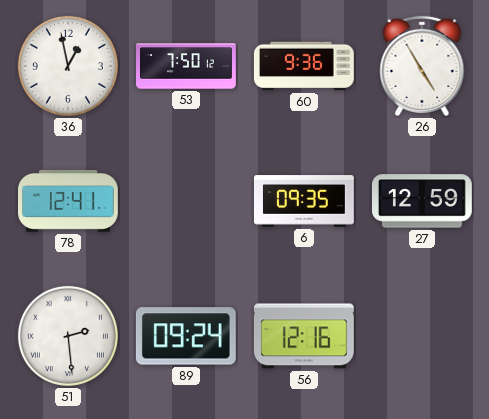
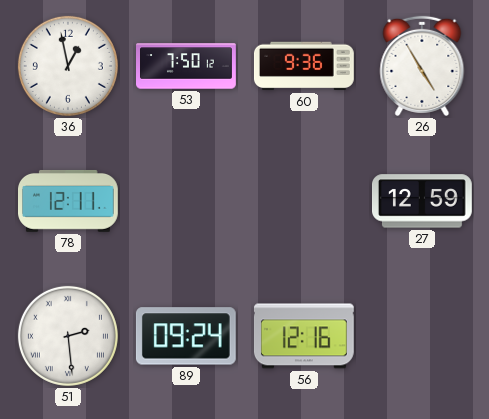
78: 12:41 -> 12:11
6: 09:35 -> none
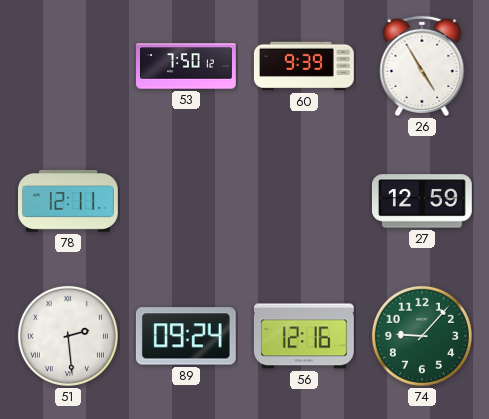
36: 12:58 -> none
60: 9:36 -> 9:39
74: none -> 9:07
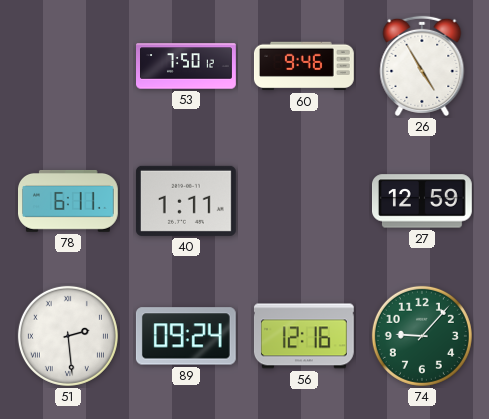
60: 9:39 -> 9:46
78: 12:11 -> 6:11
40: none -> 1:11
